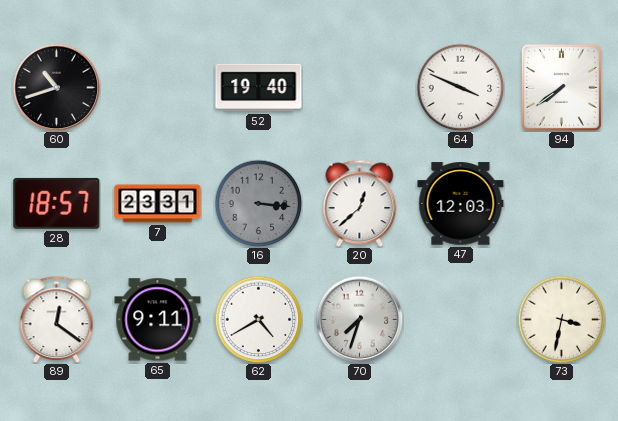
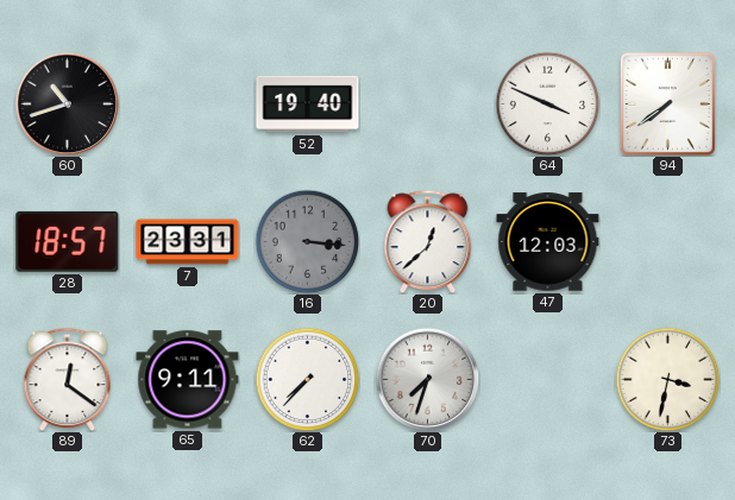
62: 4:40 -> 7:37
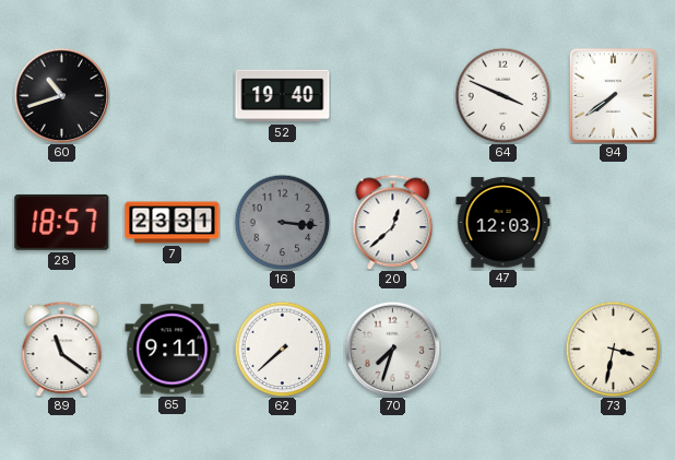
89: 12:21 -> 11:21
62: 7:37 -> 7:38
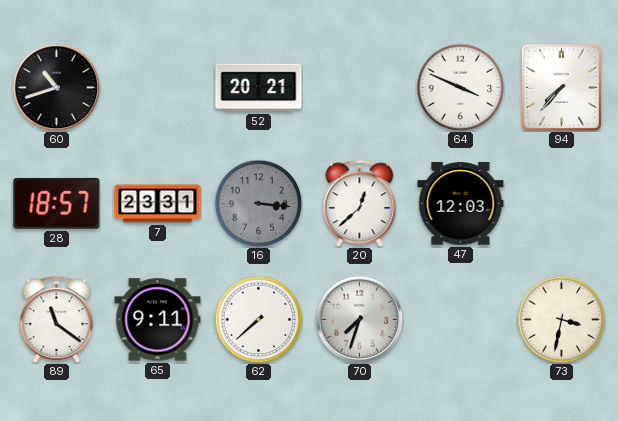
52: 19:40 -> 20:21
94: 7:39 -> 7:37
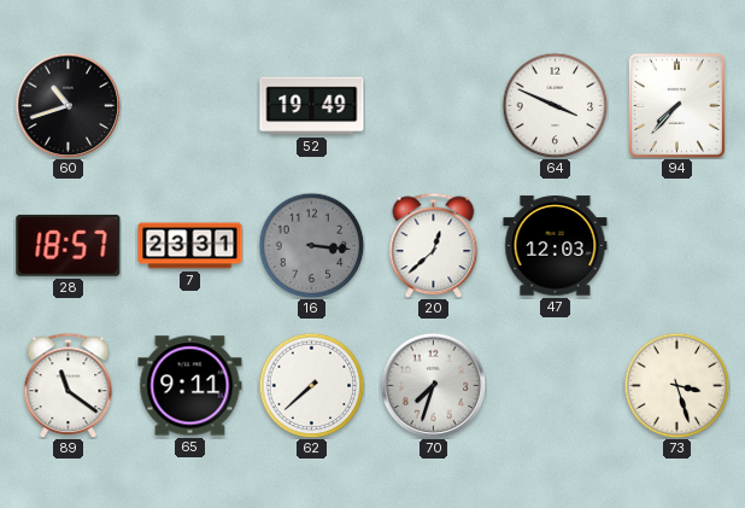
52: 20:21 -> 19:49
73: 3:32 -> 3:27
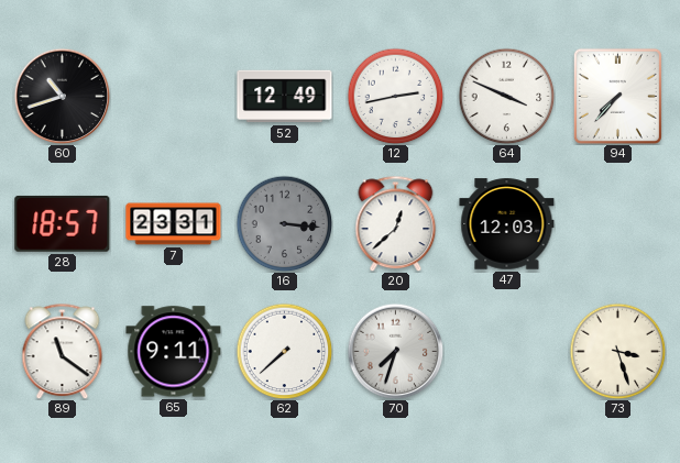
52: 19:49 -> 12:49
12: none -> 2:43
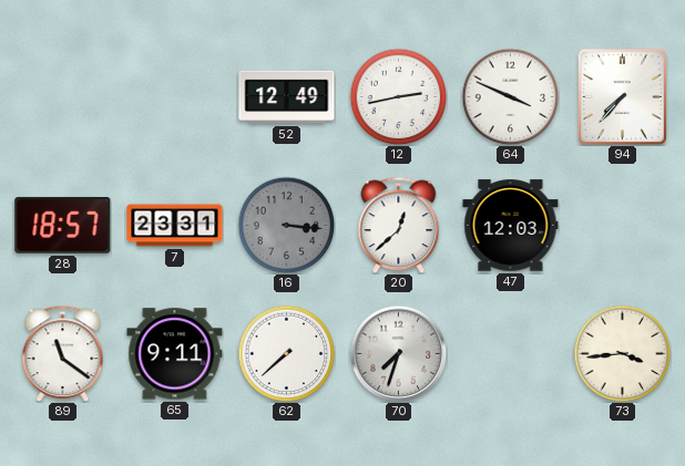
60: 10:42 -> none
73: 3:27 -> 3:44
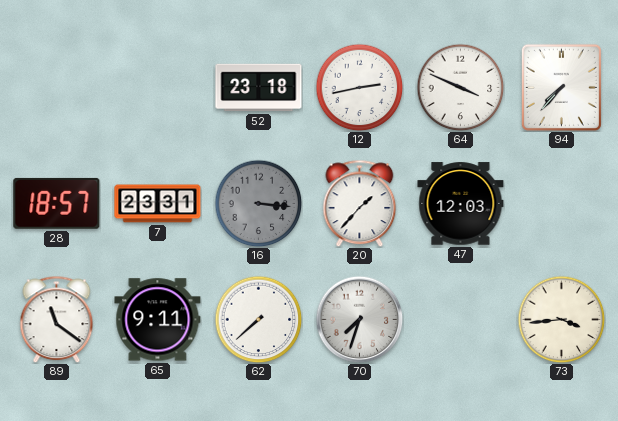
52: 12:49 -> 23:18
20: 12:38 -> 1:37
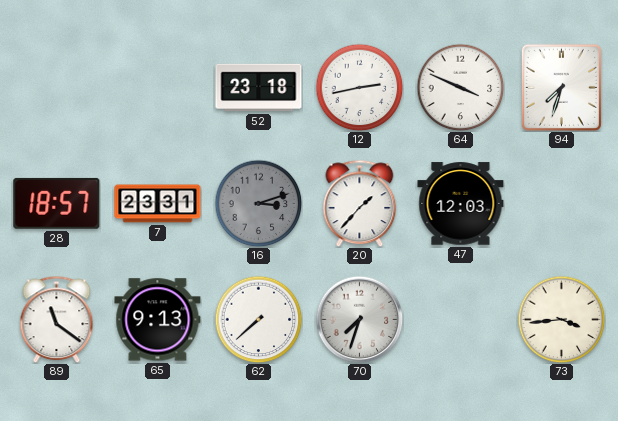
94: 7:37 -> 7:33
16: 3:16 -> 3:12
65: 9:11 -> 9:13
